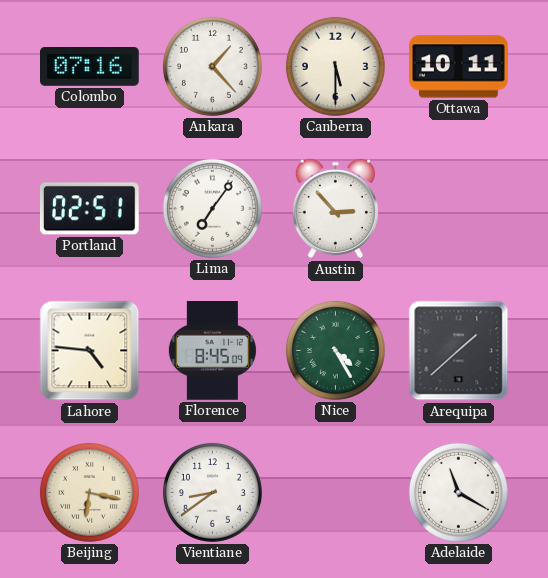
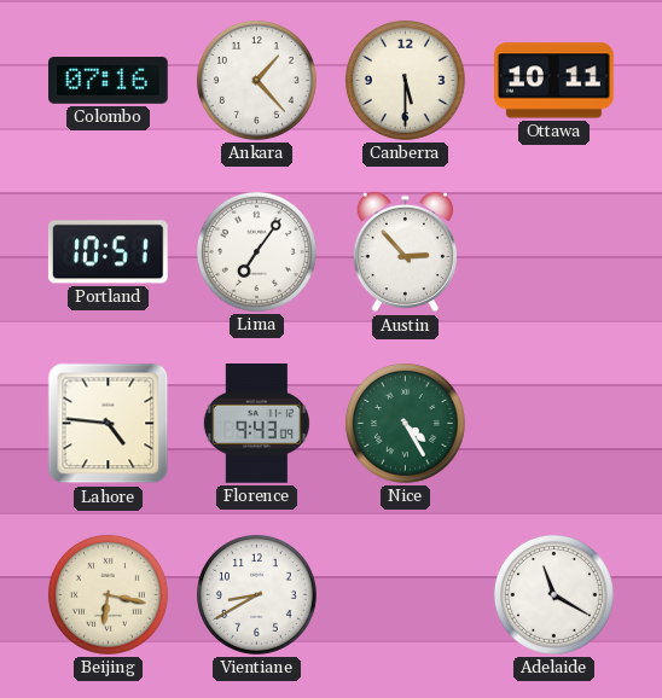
Portland: 02:51 -> 10:51
Florence: 8:45 -> 9:43
Arequipa: 1:38 -> none
Vientiane: 8:39 -> 8:40
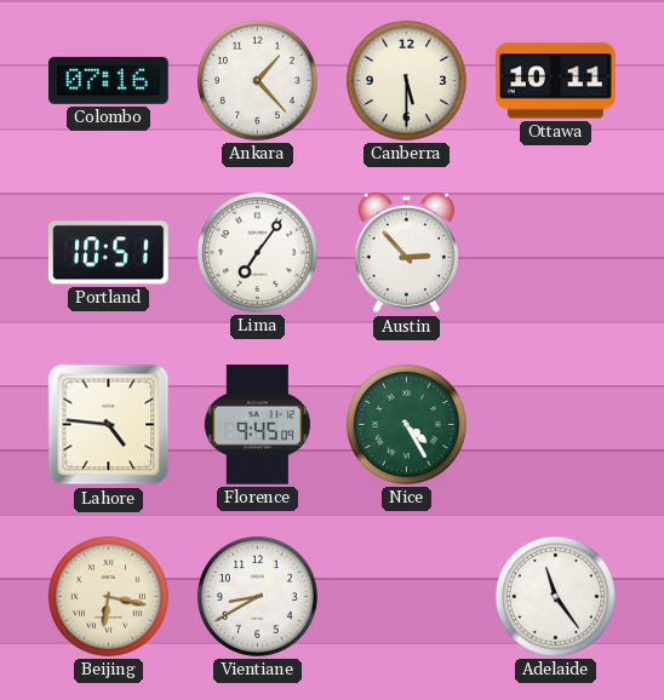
Florence: 9:43 -> 9:45
Adelaide: 11:20 -> 11:24
